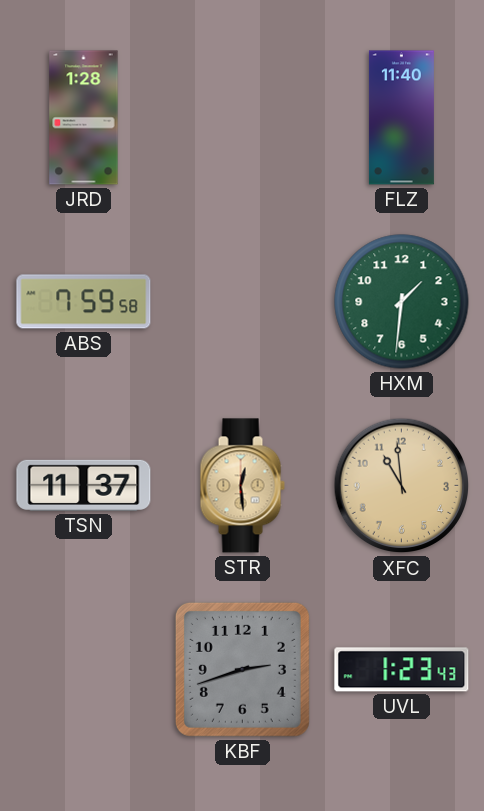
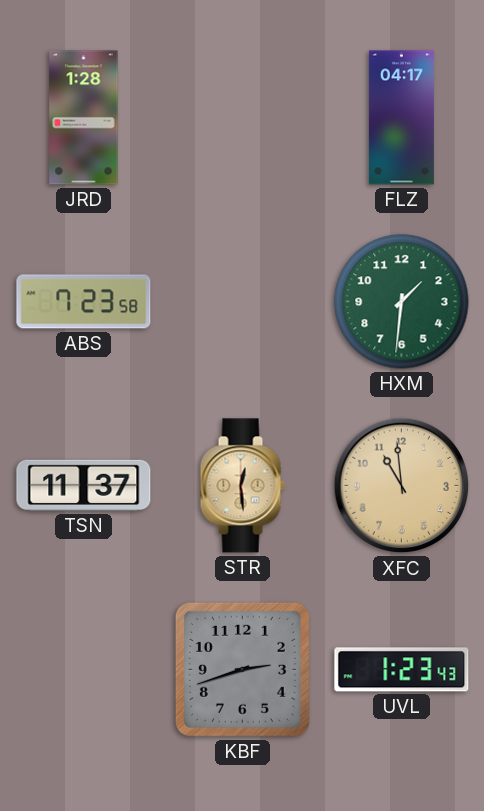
FLZ: 11:40 -> 04:17
ABS: 7:59 -> 7:23
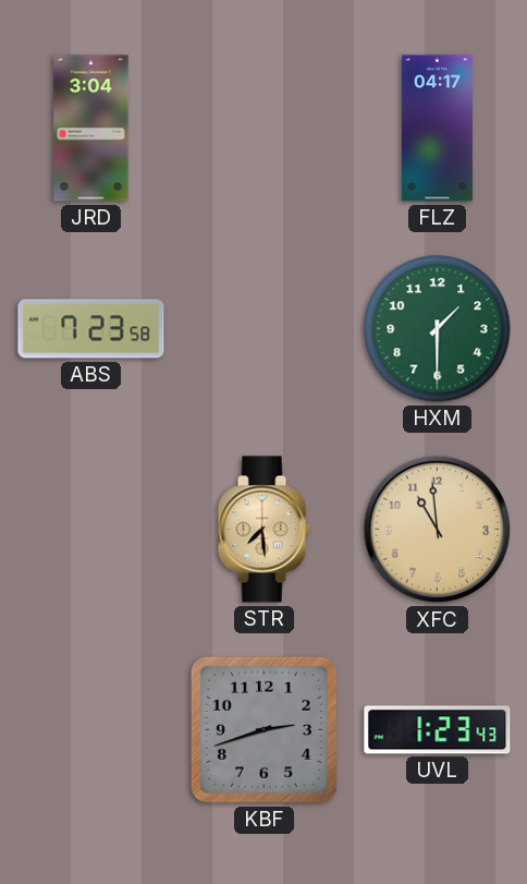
JRD: 1:28 -> 3:04
HXM: 1:31 -> 1:30
TSN: 11:37 -> none
STR: 12:29 -> 7:29
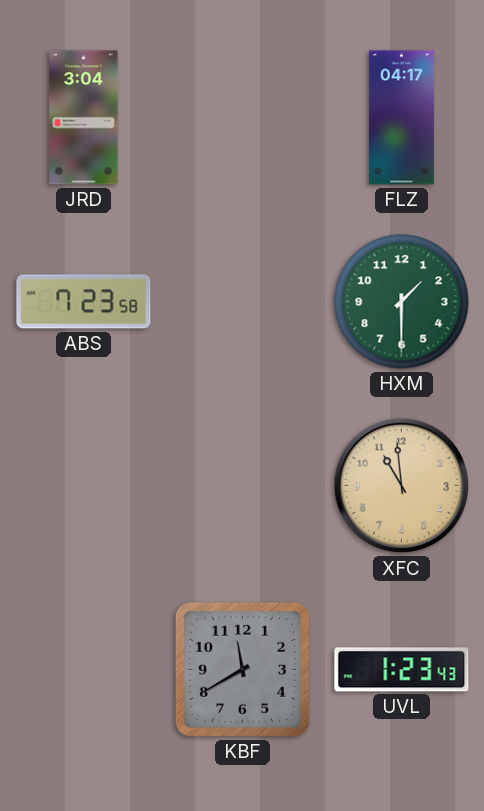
STR: 7:29 -> none
KBF: 2:42 -> 11:40
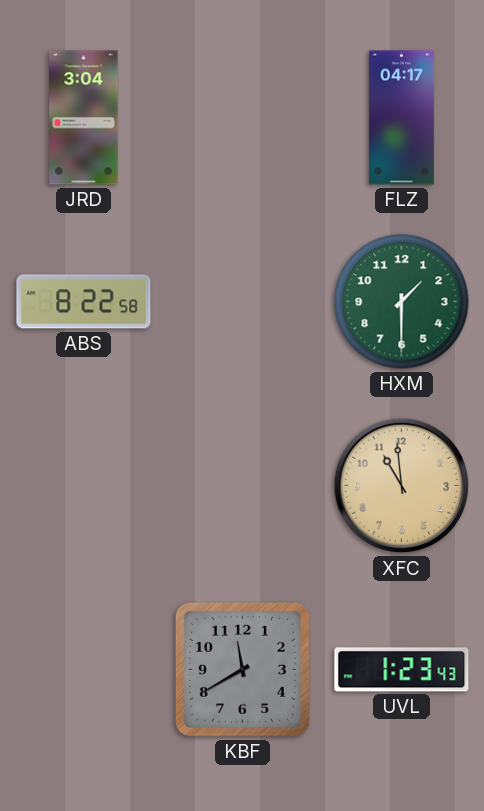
ABS: 7:23 -> 8:22
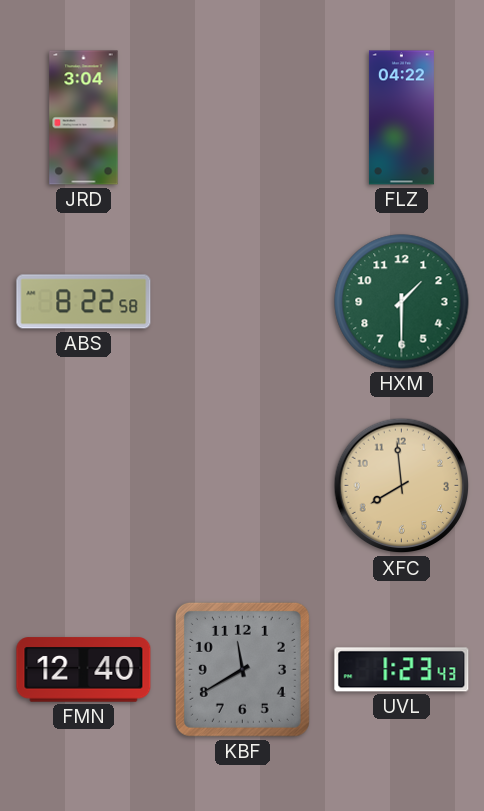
FLZ: 04:17 -> 04:22
XFC: 10:59 -> 7:59
FMN: none -> 12:40
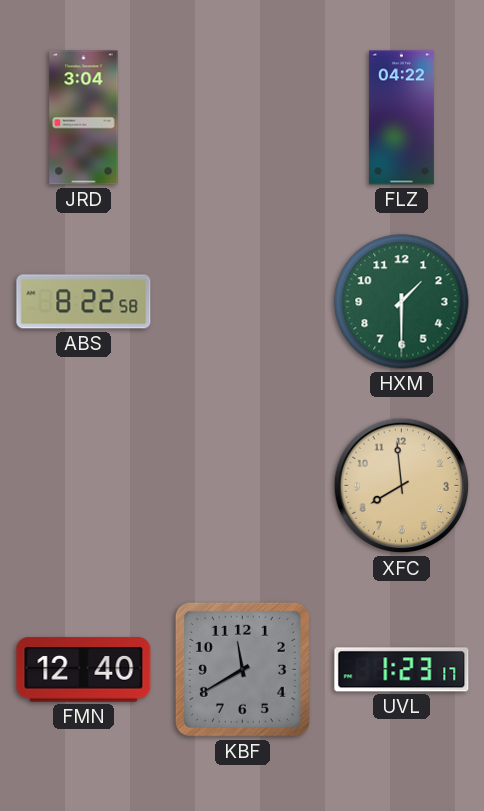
UVL: 1:23:43 -> 1:23:17
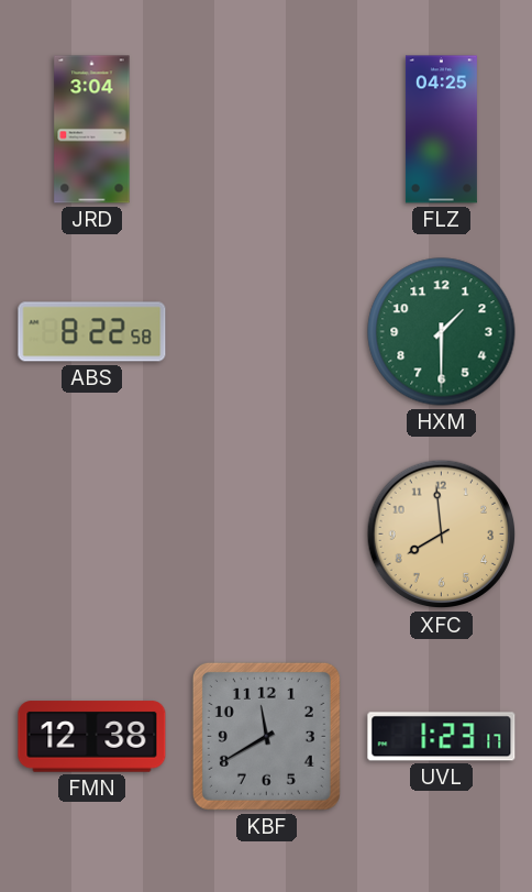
FLZ: 04:22 -> 04:25
FMN: 12:40 -> 12:38
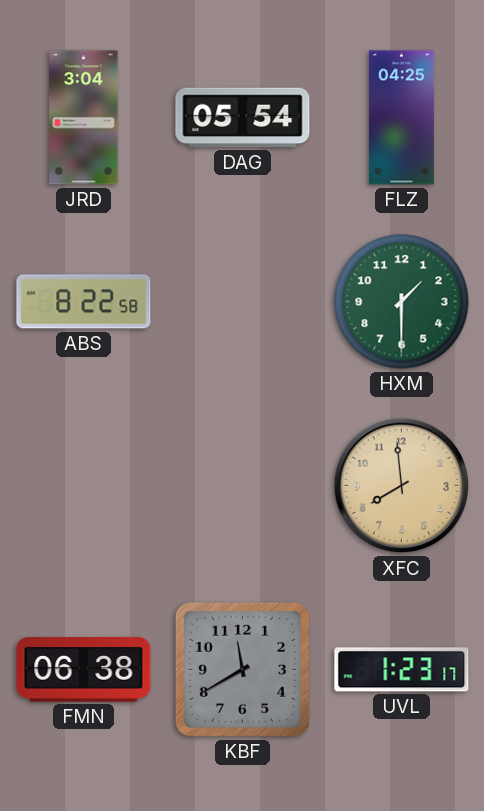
DAG: none -> 05:54
FMN: 12:38 -> 06:38
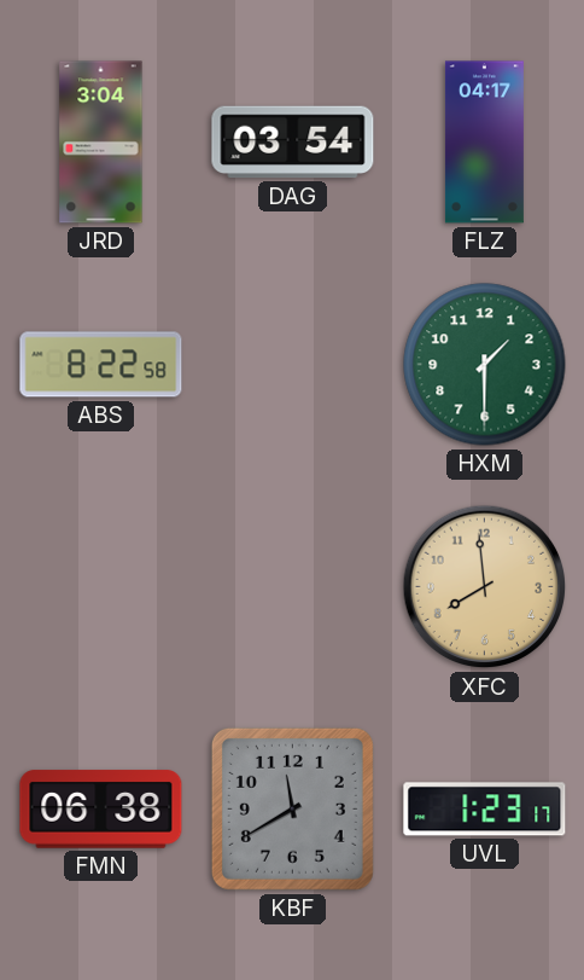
DAG: 05:54 -> 03:54
FLZ: 04:25 -> 04:17
